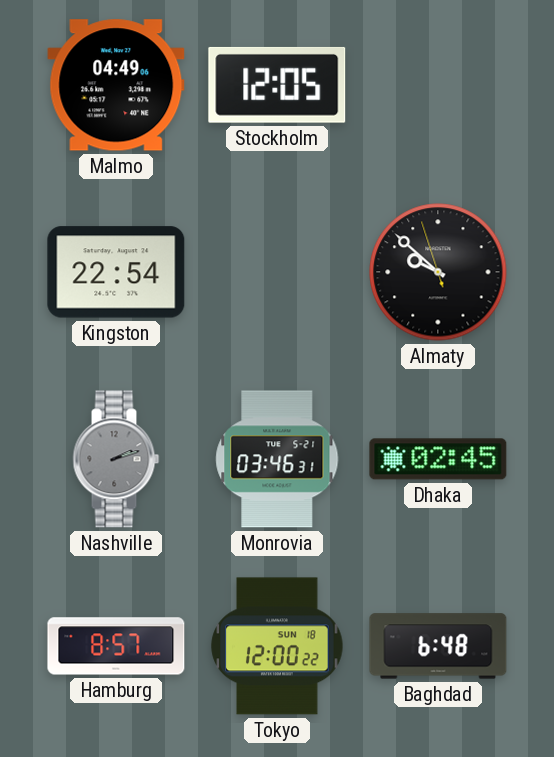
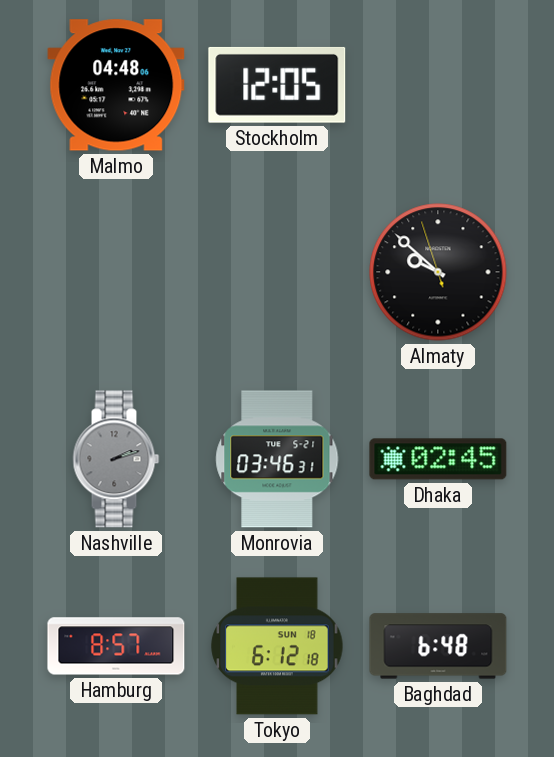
Malmo: 04:49 -> 04:48
Kingston: 22:54 -> none
Tokyo: 12:00 -> 6:12
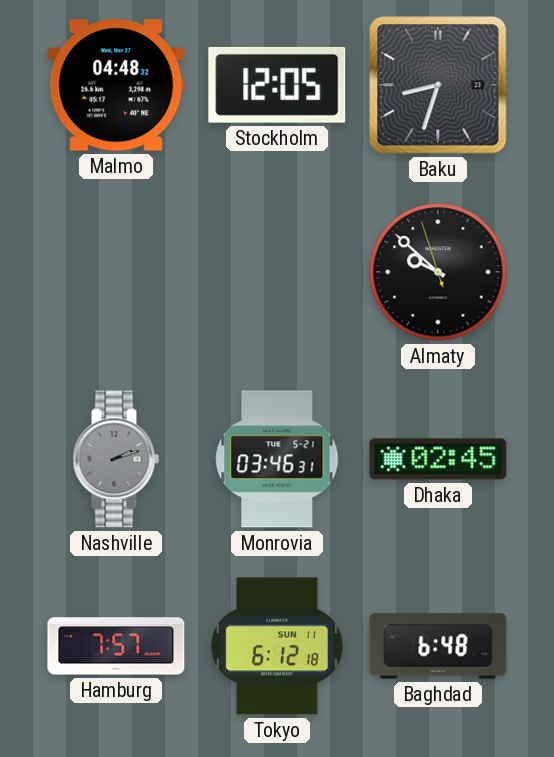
Malmo: 04:48:06 -> 04:48:32
Baku: none -> 8:33
Hamburg: 8:57 -> 7:57
Tokyo date: SUN 18 -> SUN 11
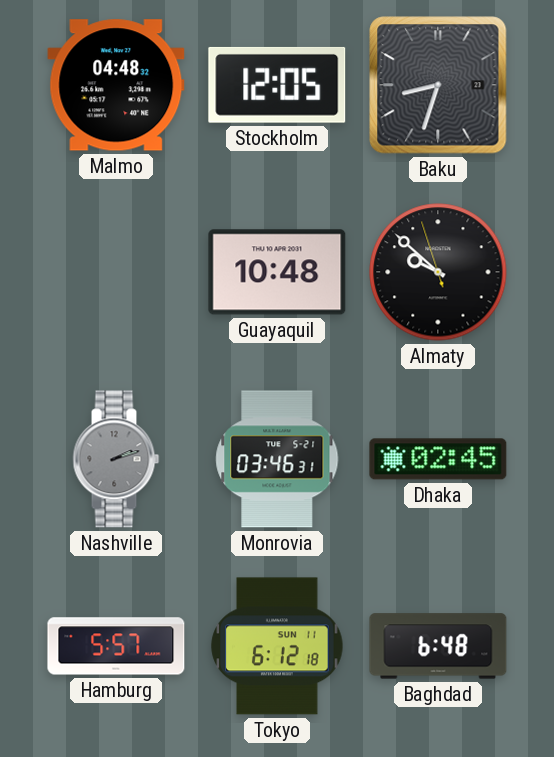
Guayaquil: none -> 10:48
Hamburg: 7:57 -> 5:57
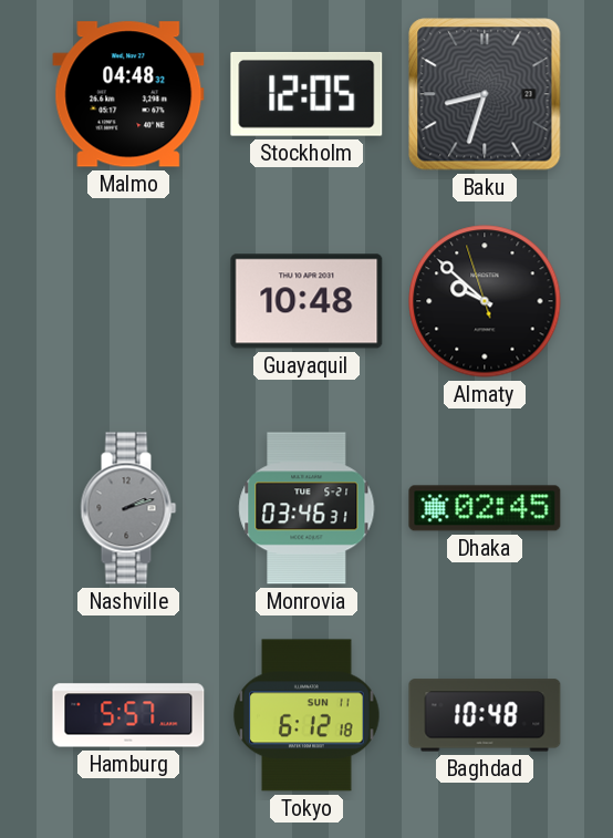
Baghdad: 6:48 -> 10:48
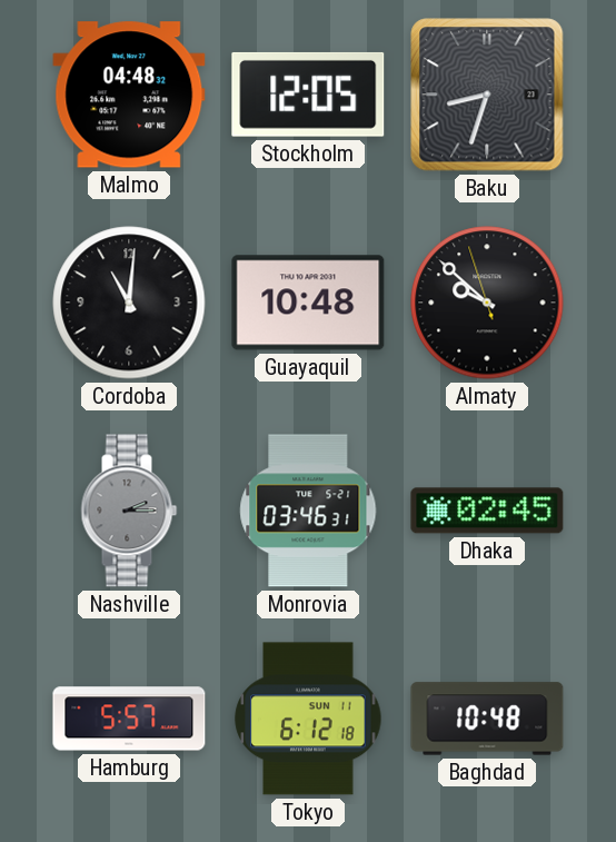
Cordoba: none -> 11:01
Nashville: 2:12 -> 2:15
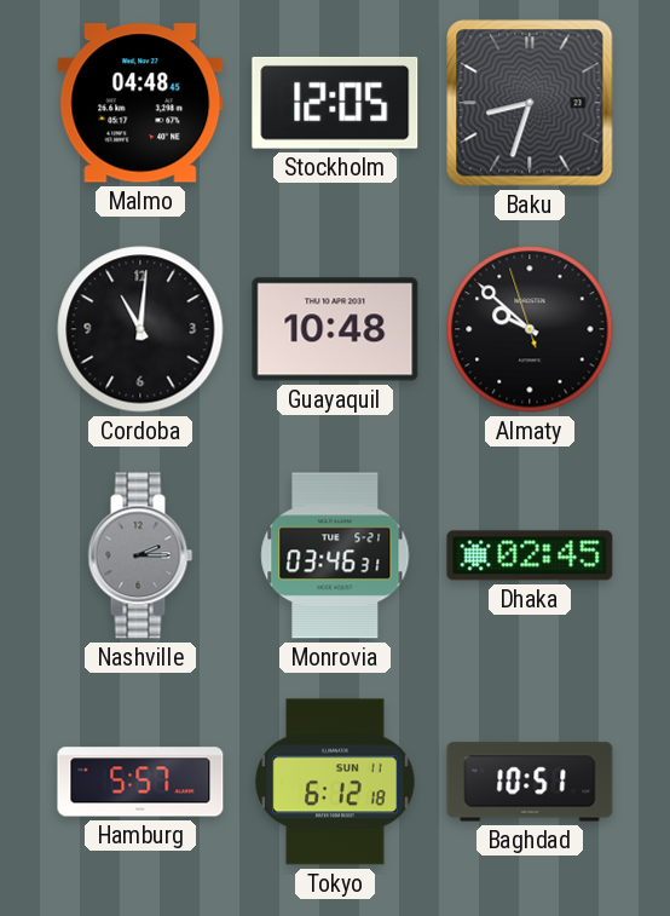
Malmo: 04:48:32 -> 04:48:45
Baghdad: 10:48 -> 10:51
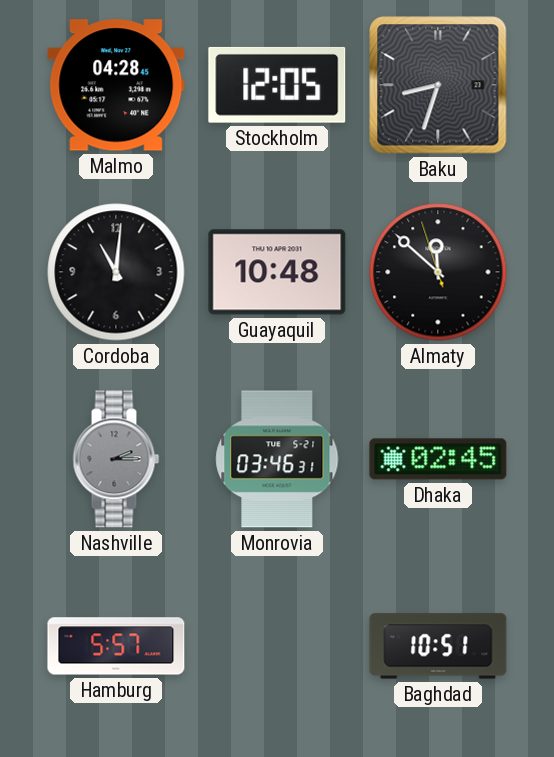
Malmo: 04:48 -> 04:28
Almaty: 9:51 -> 11:51
Tokyo: 6:12 -> none
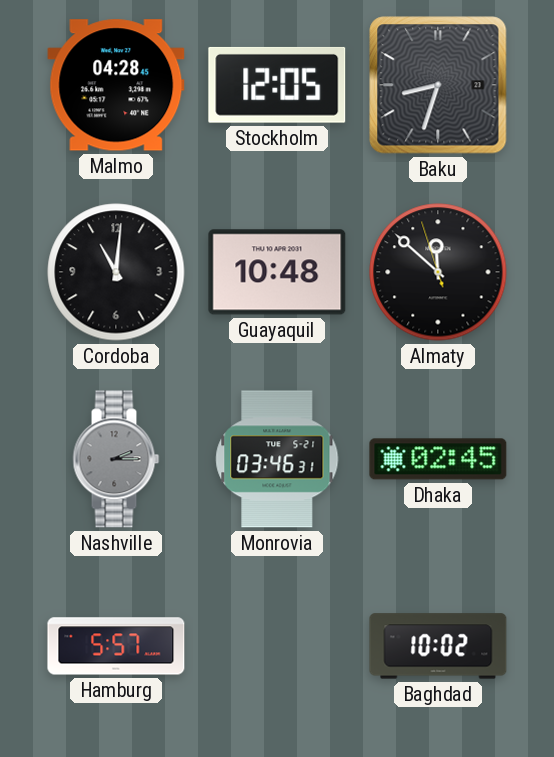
Baghdad: 10:51 -> 10:02
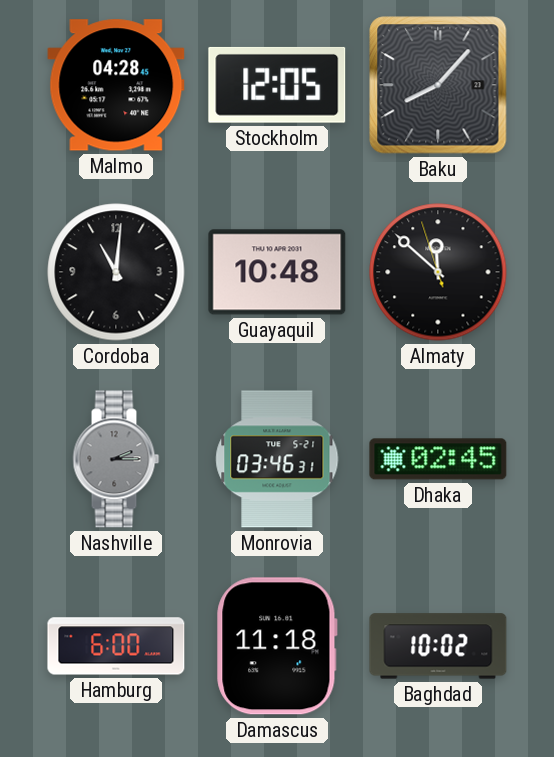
Baku: 8:33 -> 8:07
Hamburg: 5:57 -> 6:00
Damascus: none -> 11:18
